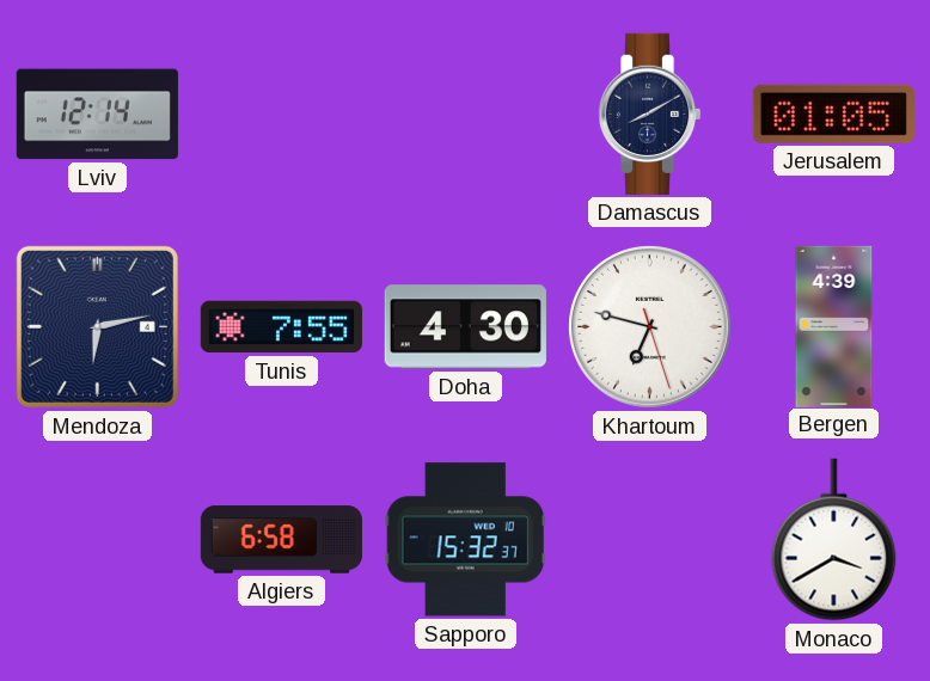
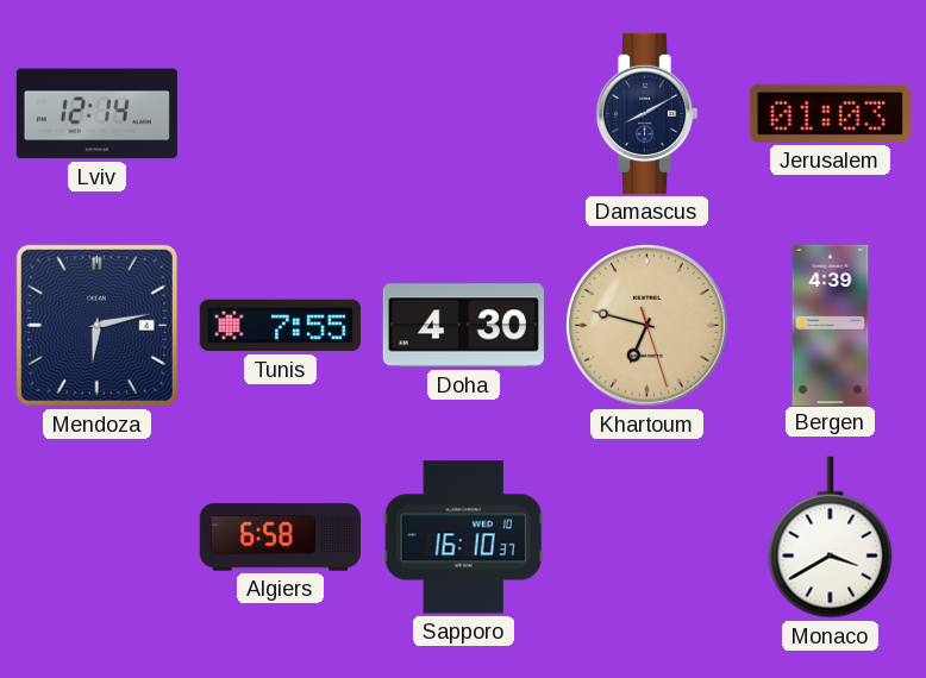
Jerusalem: 01:05 -> 01:03
Khartoum dial: white -> champagne
Sapporo: 15:32 -> 16:10
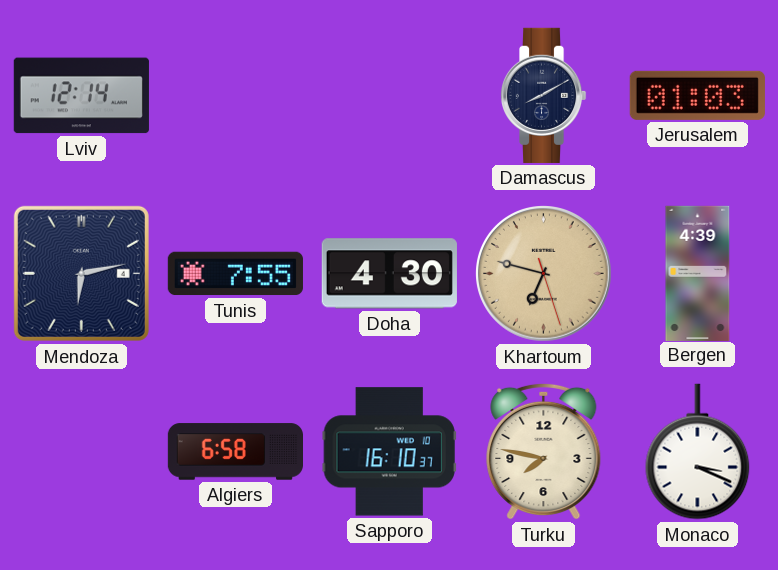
Turku: none -> 7:47
Monaco: 3:40 -> 3:19
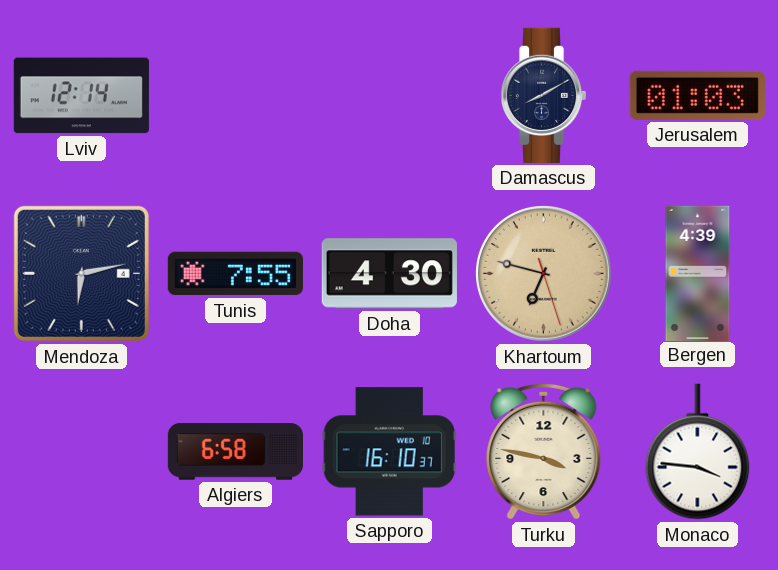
Turku: 7:47 -> 3:47
Monaco: 3:19 -> 3:46
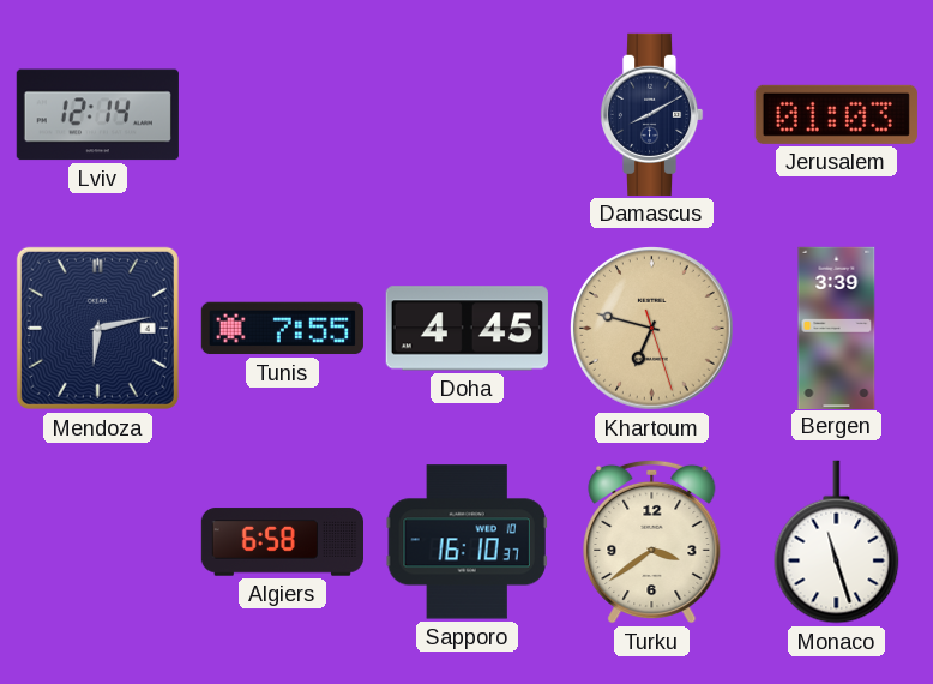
Doha: 4:30 -> 4:45
Bergen: 4:39 -> 3:39
Turku: 3:47 -> 3:39
Monaco: 3:46 -> 11:27
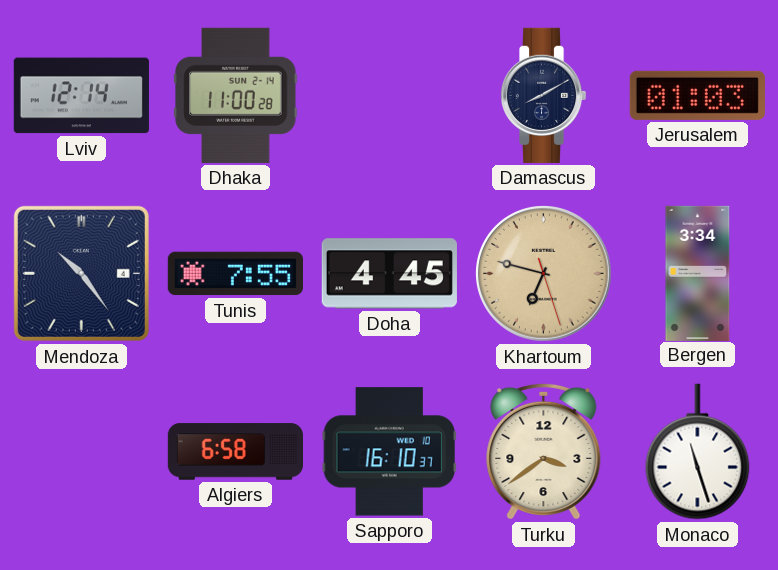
Dhaka: none -> 11:00
Mendoza: 6:13 -> 10:24
Bergen: 3:39 -> 3:34
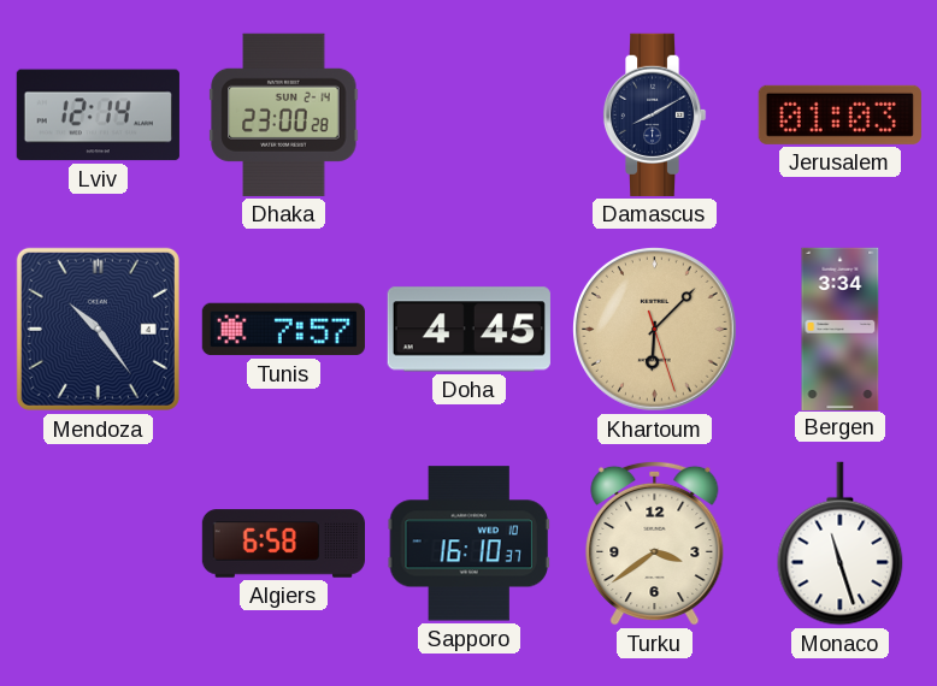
Dhaka: 11:00 -> 23:00
Tunis: 7:55 -> 7:57
Khartoum: 6:47 -> 6:07
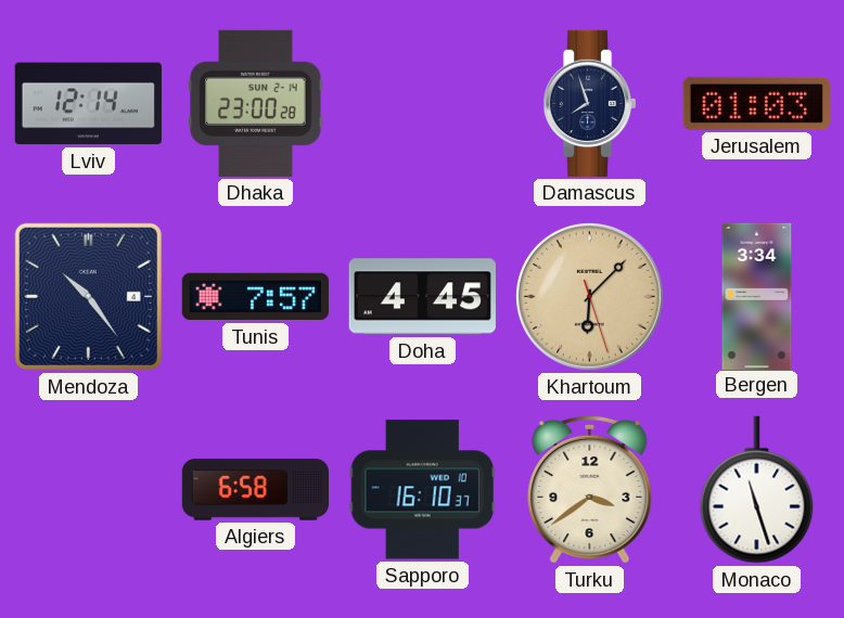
Damascus: 8:10 -> 7:57
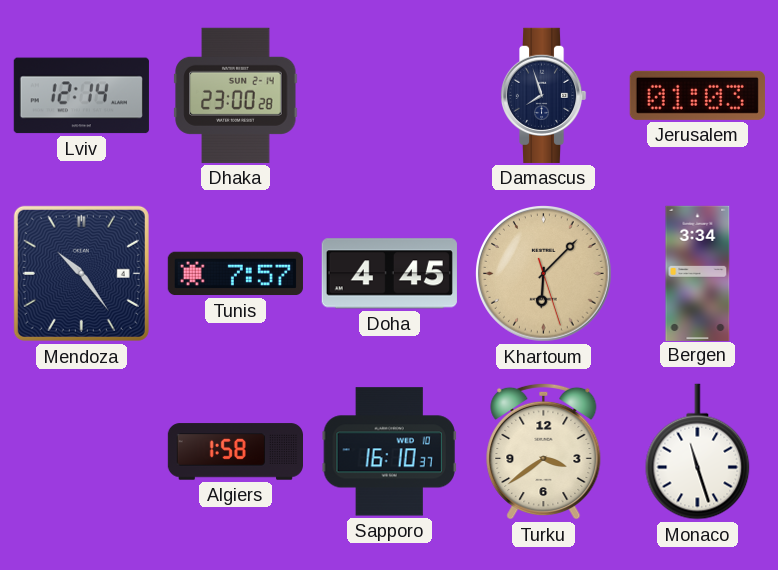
Algiers: 6:58 -> 1:58
